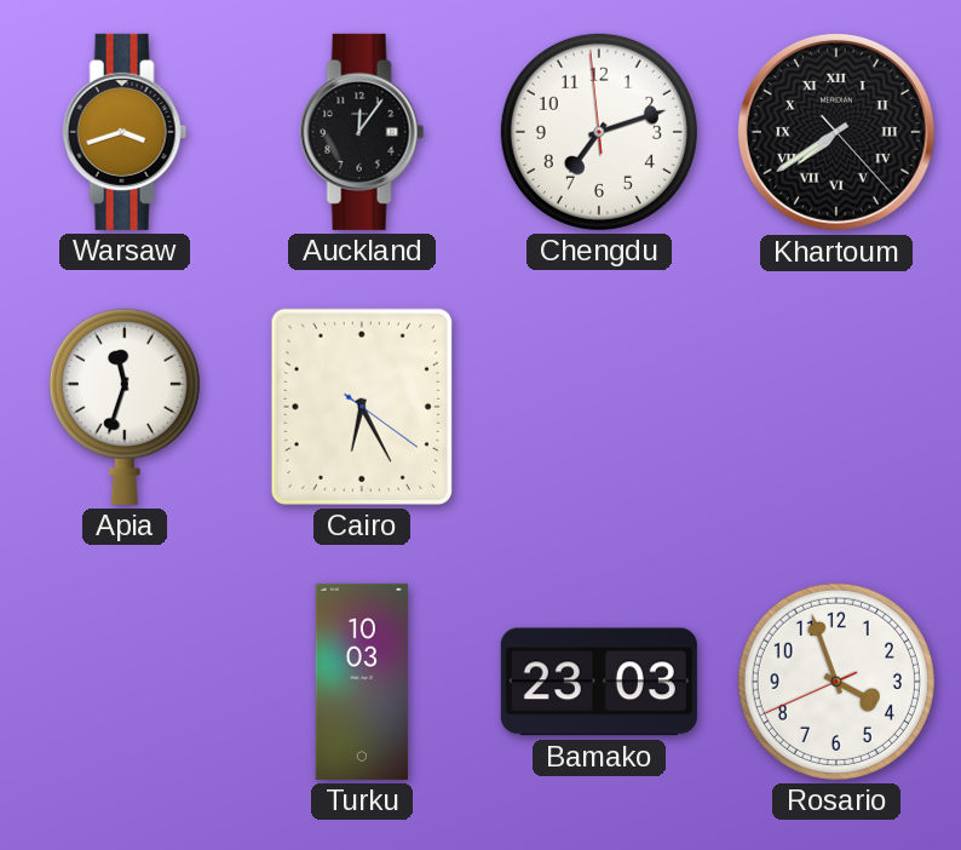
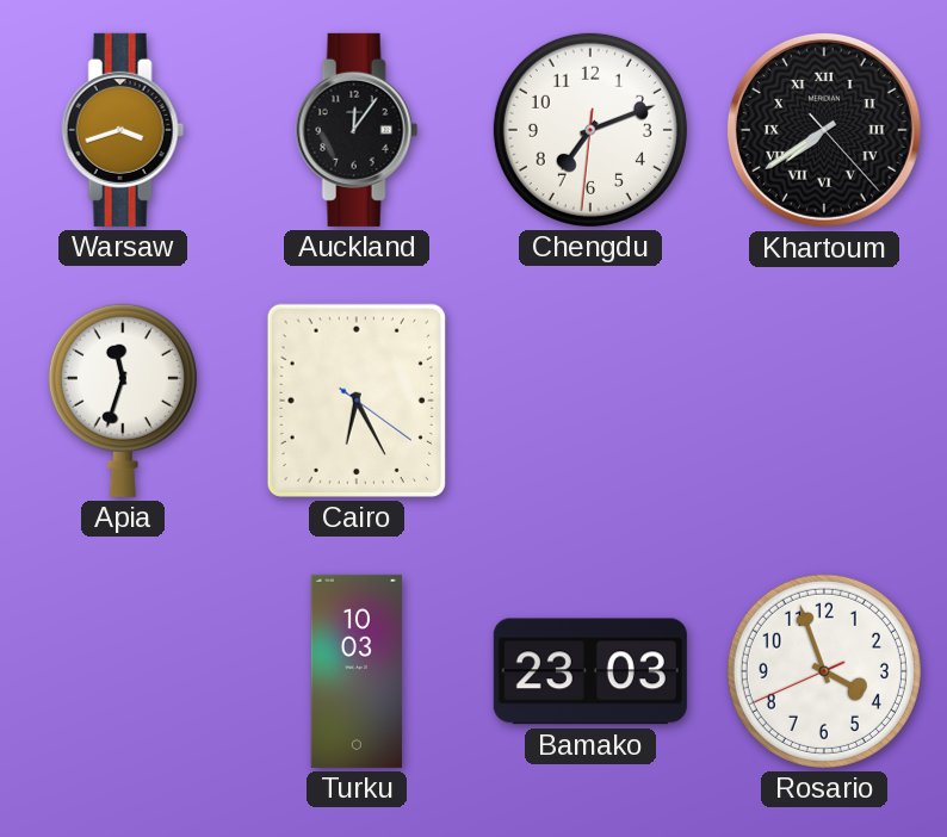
Chengdu: 7:11:59 -> 7:11:31
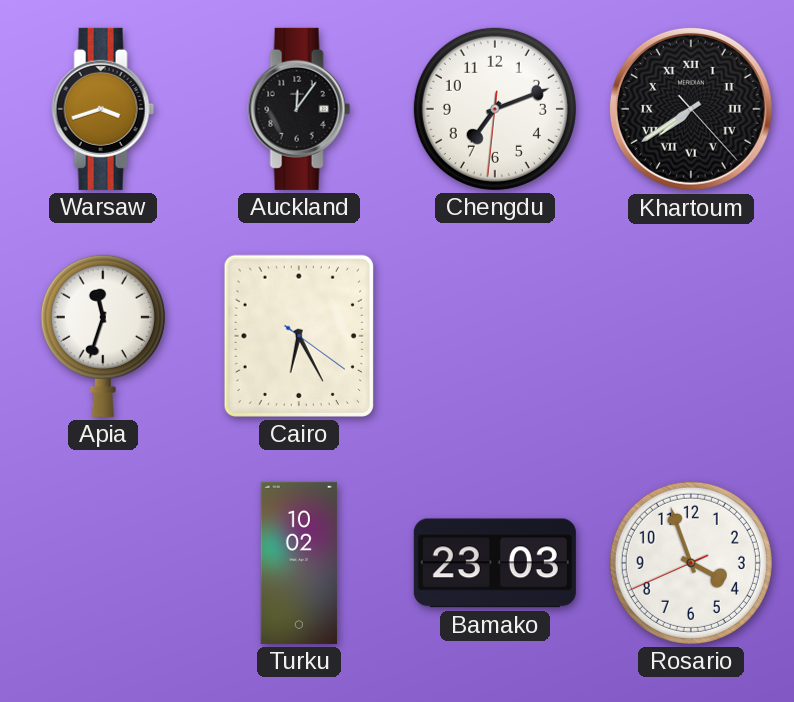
Turku: 10:03 -> 10:02
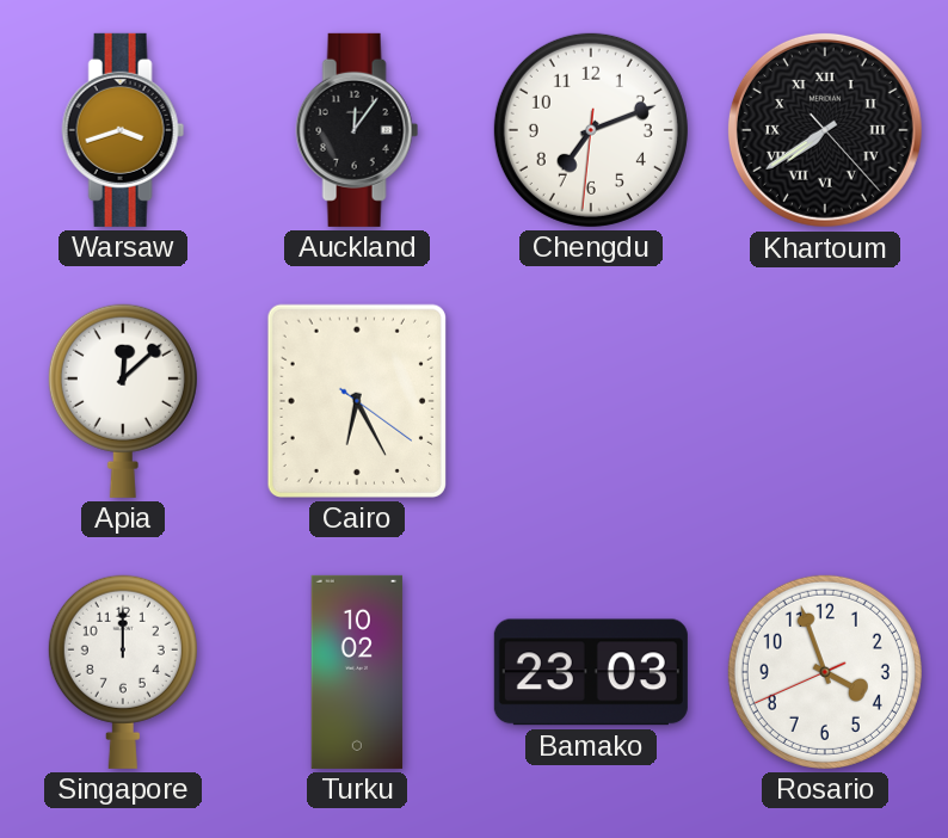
Apia: 11:33 -> 12:08
Singapore: none -> 12:00
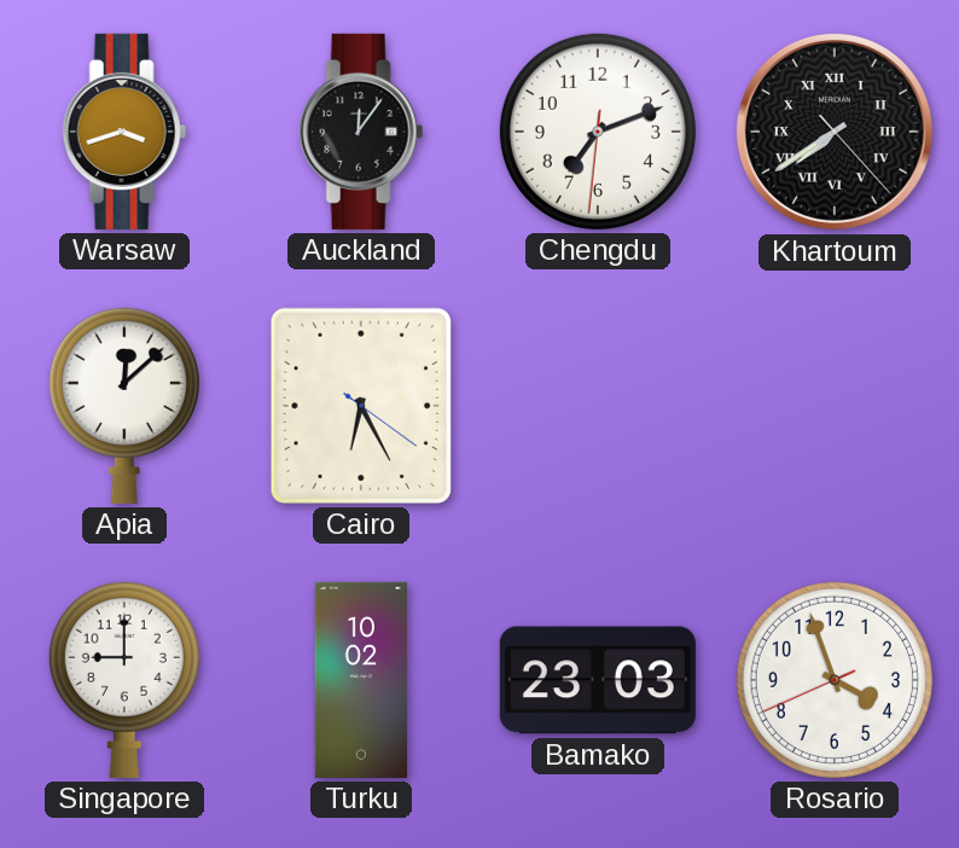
Singapore: 12:00 -> 9:00
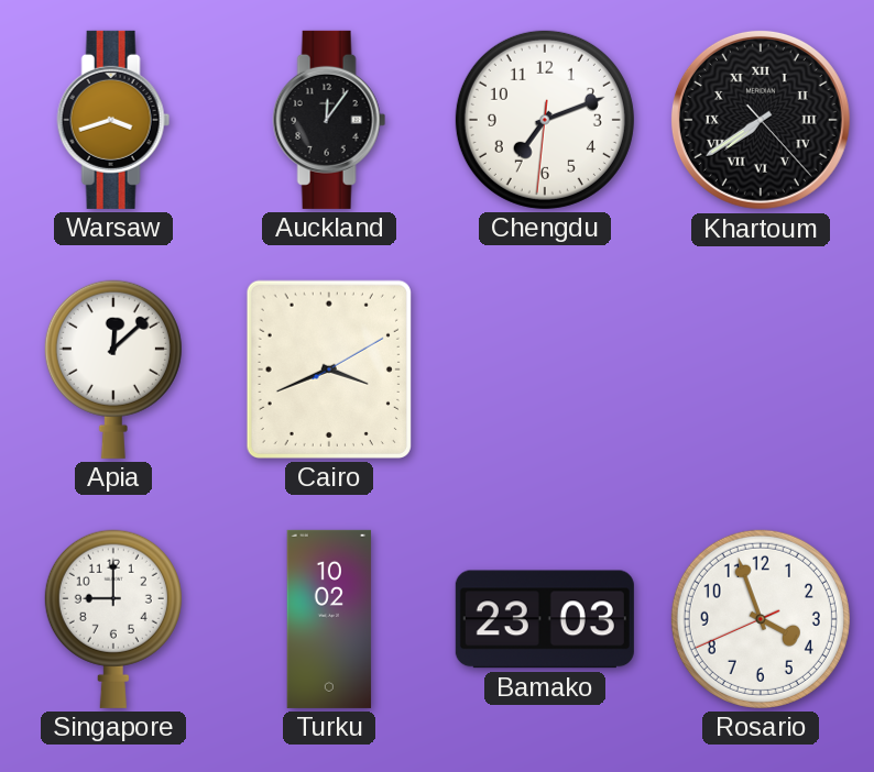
Cairo: 6:25 -> 3:41
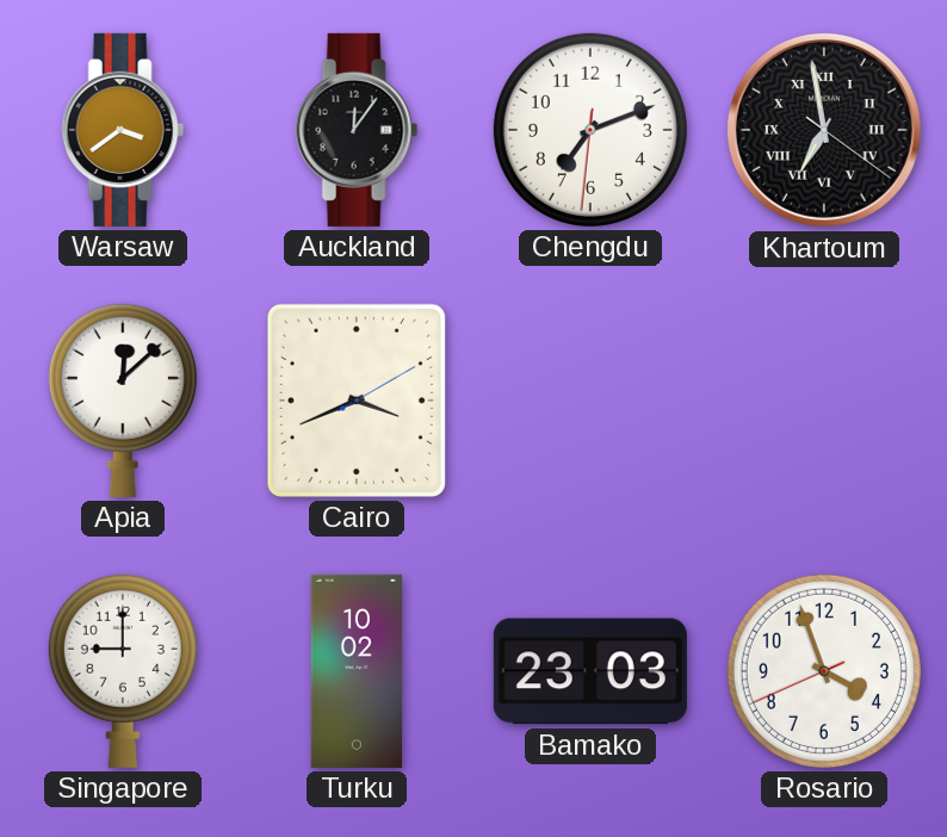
Warsaw: 3:42 -> 3:39
Khartoum: 7:39 -> 6:58
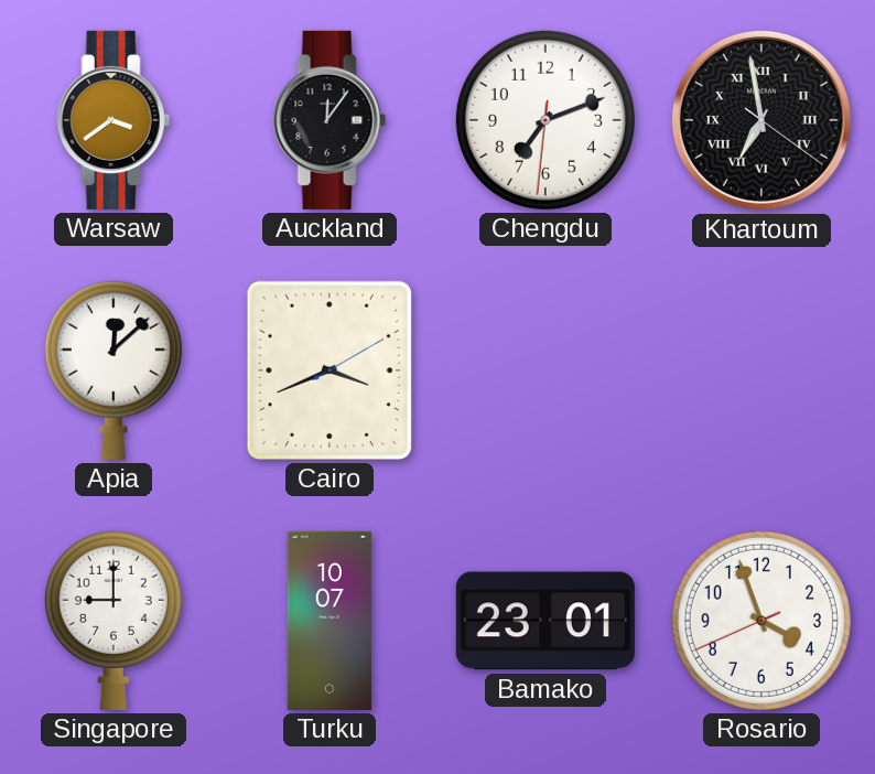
Turku: 10:02 -> 10:07
Bamako: 23:03 -> 23:01
